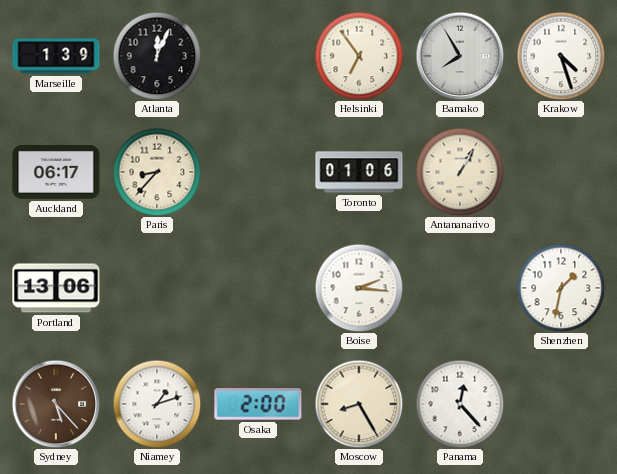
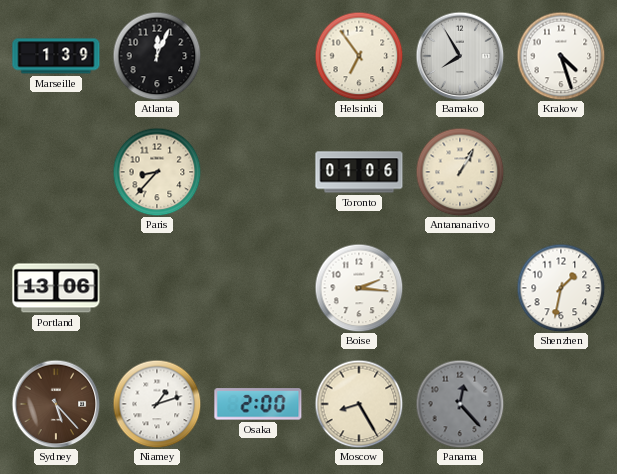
Auckland: 06:17 -> none
Panama dial: white -> grey
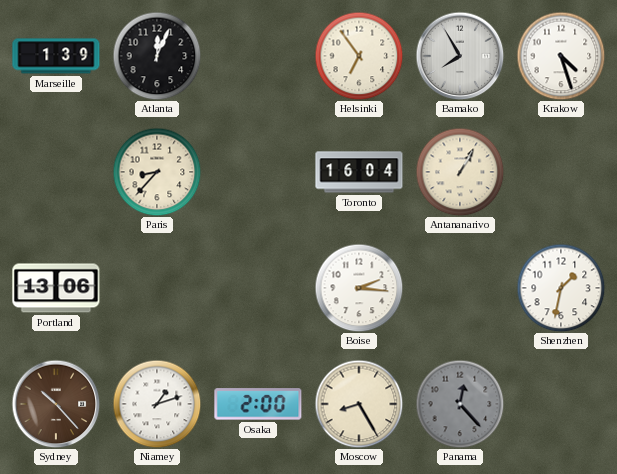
Toronto: 01:06 -> 16:04
Sydney: 5:23 -> 10:23
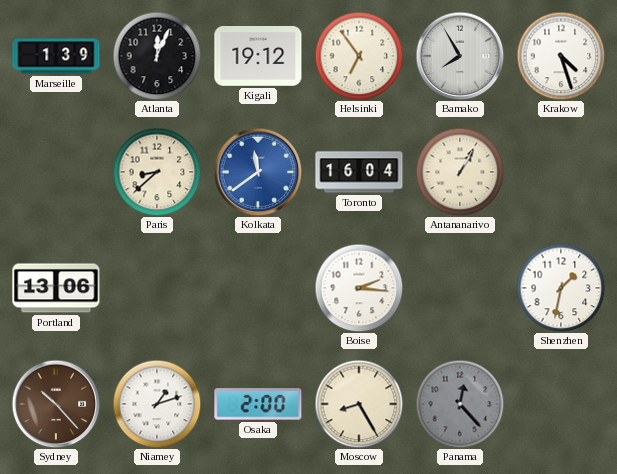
Kigali: none -> 19:12
Paris: 8:37 -> 8:38
Kolkata: none -> 11:39
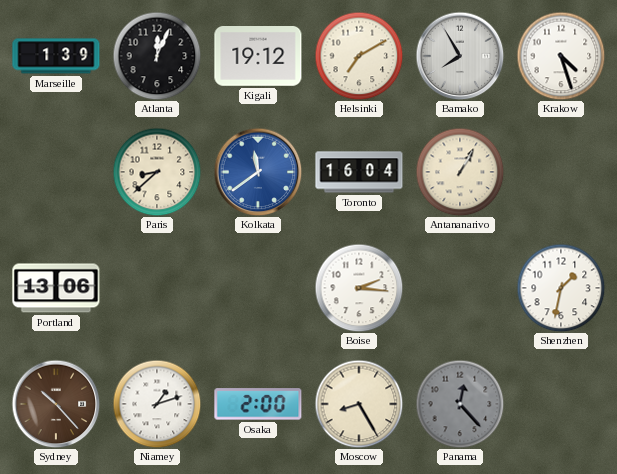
Helsinki: 6:54 -> 7:10
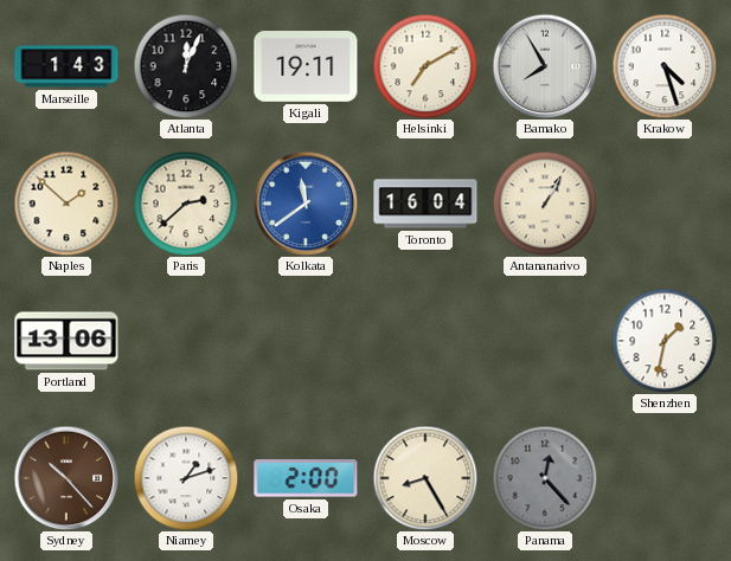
Marseille: 1:39 -> 1:43
Kigali: 19:12 -> 19:11
Naples: none -> 1:52
Paris: 8:38 -> 2:38
Boise: 2:16 -> none
